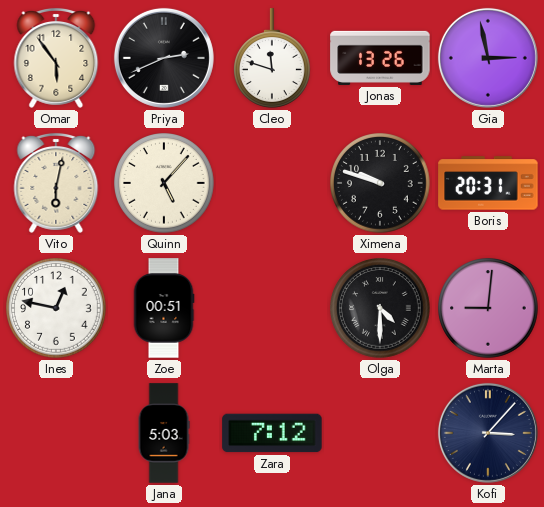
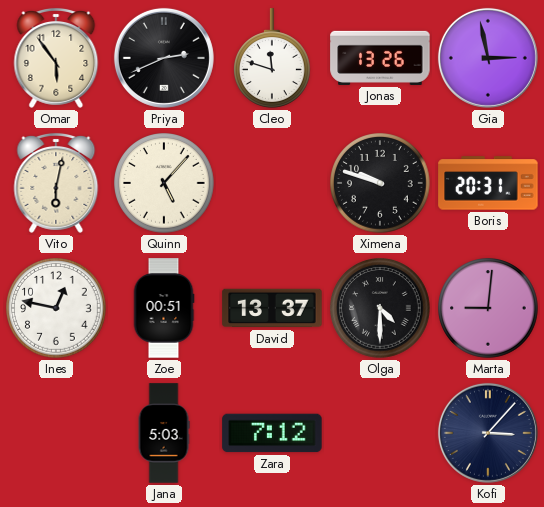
David: none -> 13:37
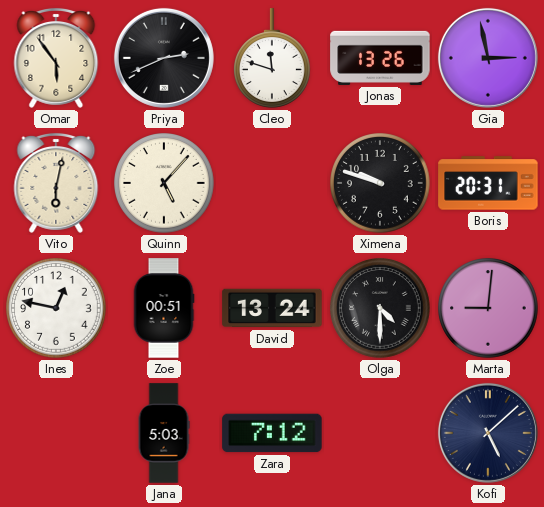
David: 13:37 -> 13:24
Kofi: 3:07 -> 5:08
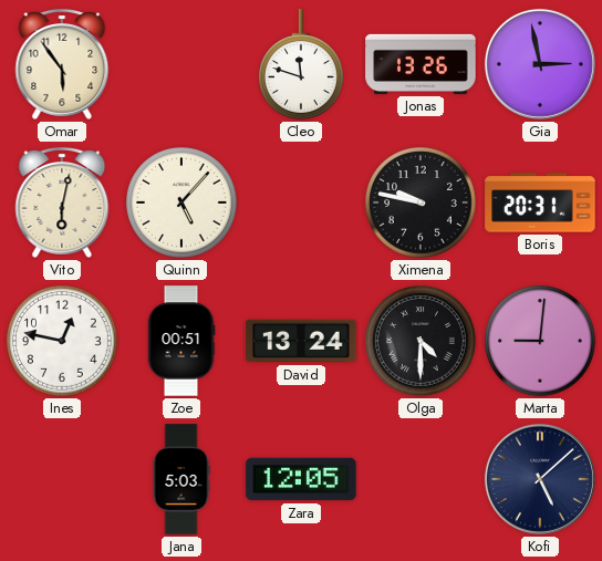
Priya: 2:41 -> none
Ximena: 9:48 -> 9:47
Zara: 7:12 -> 12:05
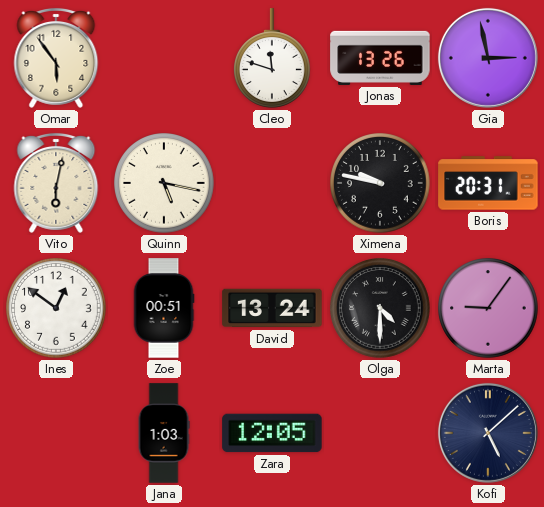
Quinn: 5:07 -> 5:17
Ines: 12:47 -> 12:51
Marta: 9:01 -> 9:06
Jana: 5:03 -> 1:03
